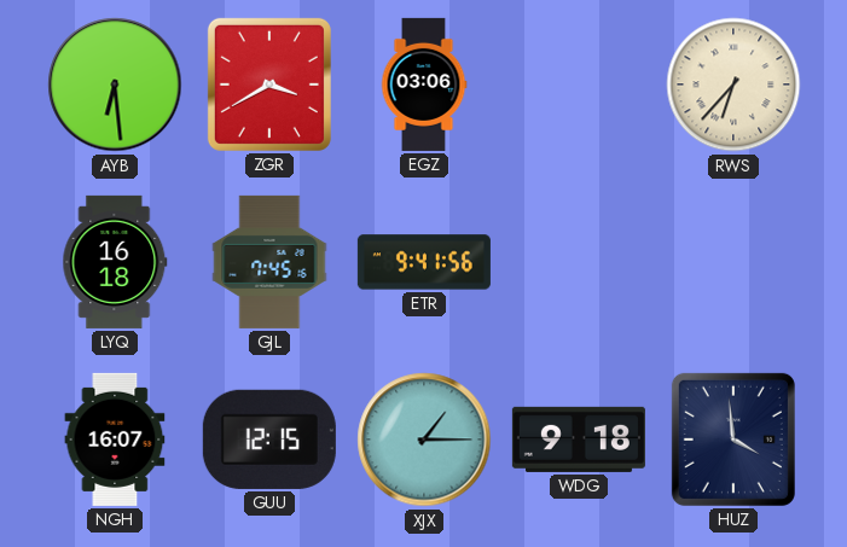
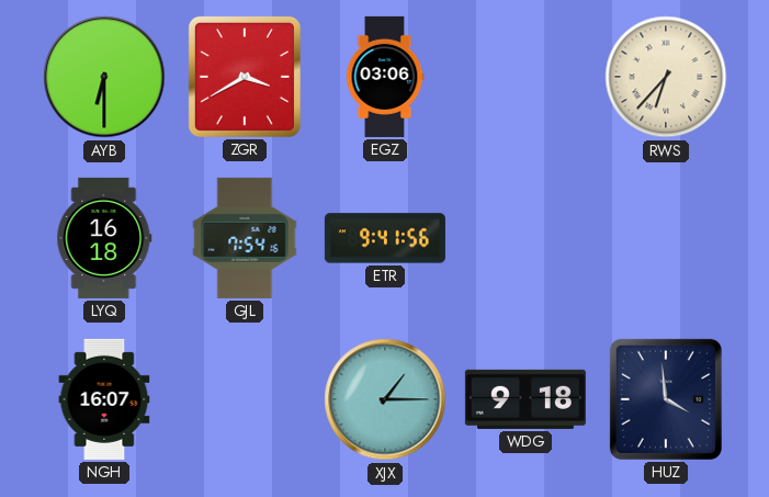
AYB: 6:29 -> 6:30
GJL: 7:45 -> 7:54
GUU: 12:15 -> none
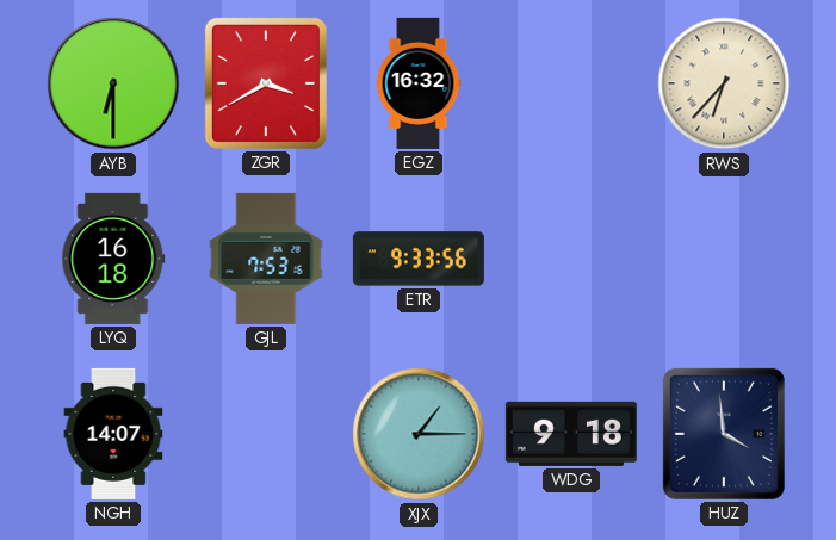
EGZ: 03:06 -> 16:32
GJL: 7:54 -> 7:53
ETR: 9:41 -> 9:33
NGH: 16:07 -> 14:07
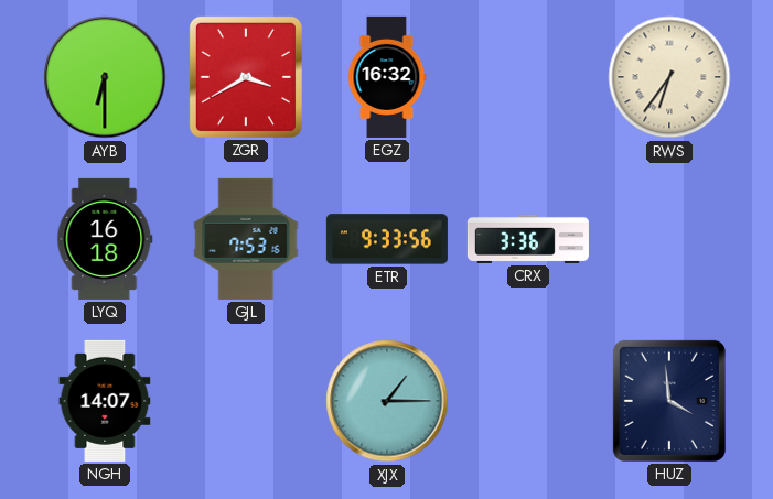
RWS: 6:37 -> 6:36
CRX: none -> 3:36
WDG: 9:18 -> none
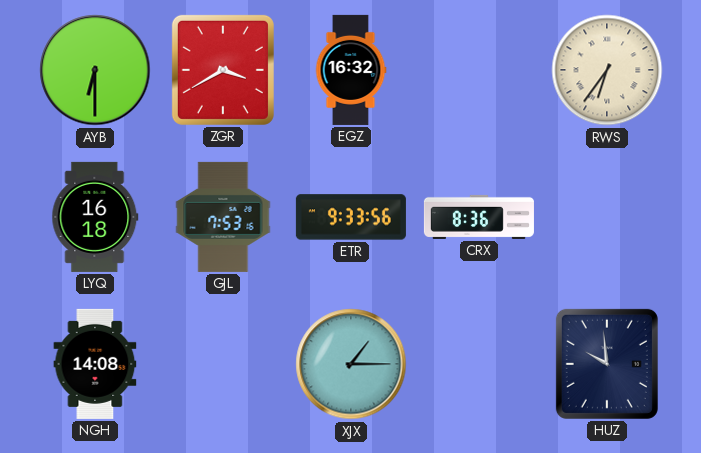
CRX: 3:36 -> 8:36
NGH: 14:07 -> 14:08
HUZ: 3:59 -> 9:59
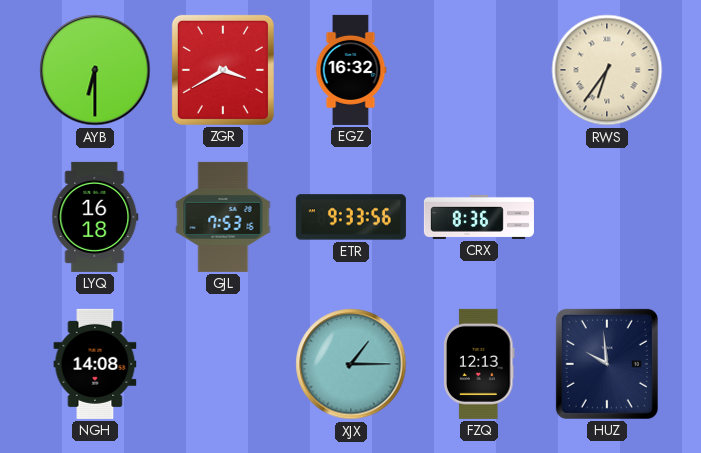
FZQ: none -> 12:13
